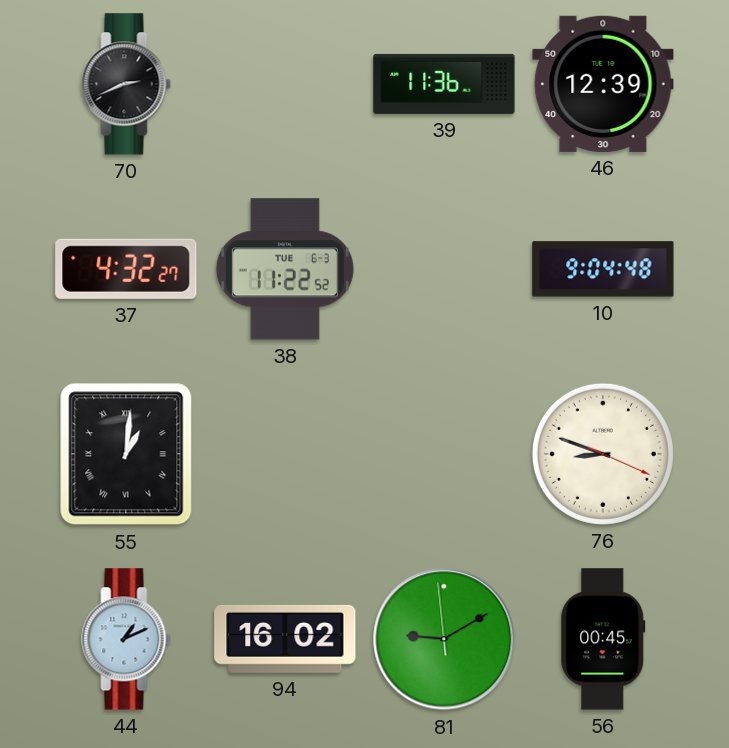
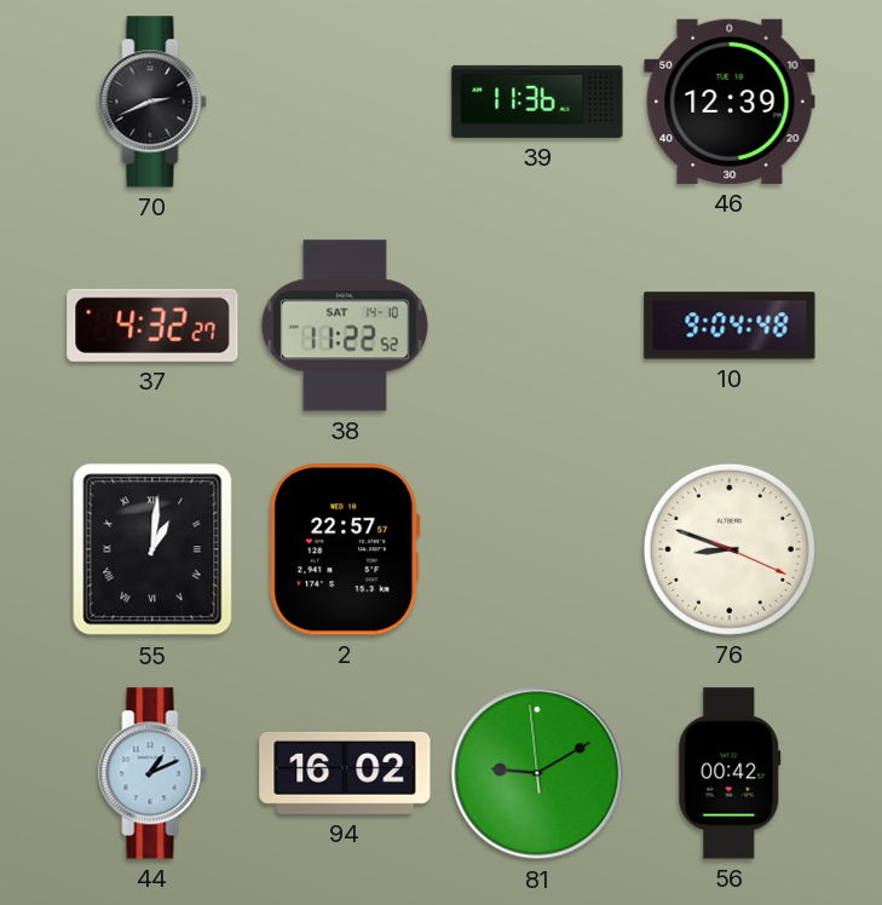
38 date: TUE 6-3 -> SAT 14-10
2: none -> 22:57
56: 00:45 -> 00:42
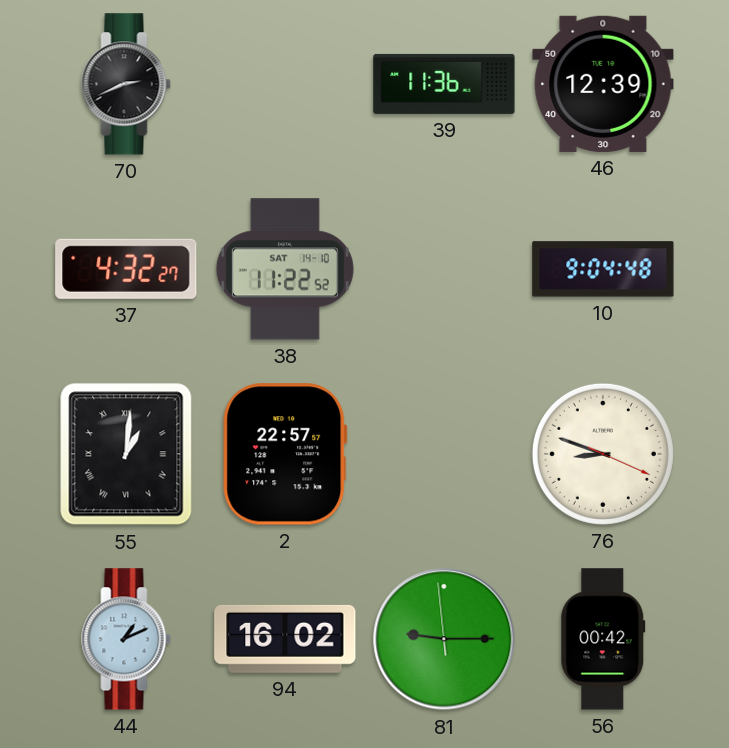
81: 9:09 -> 9:14
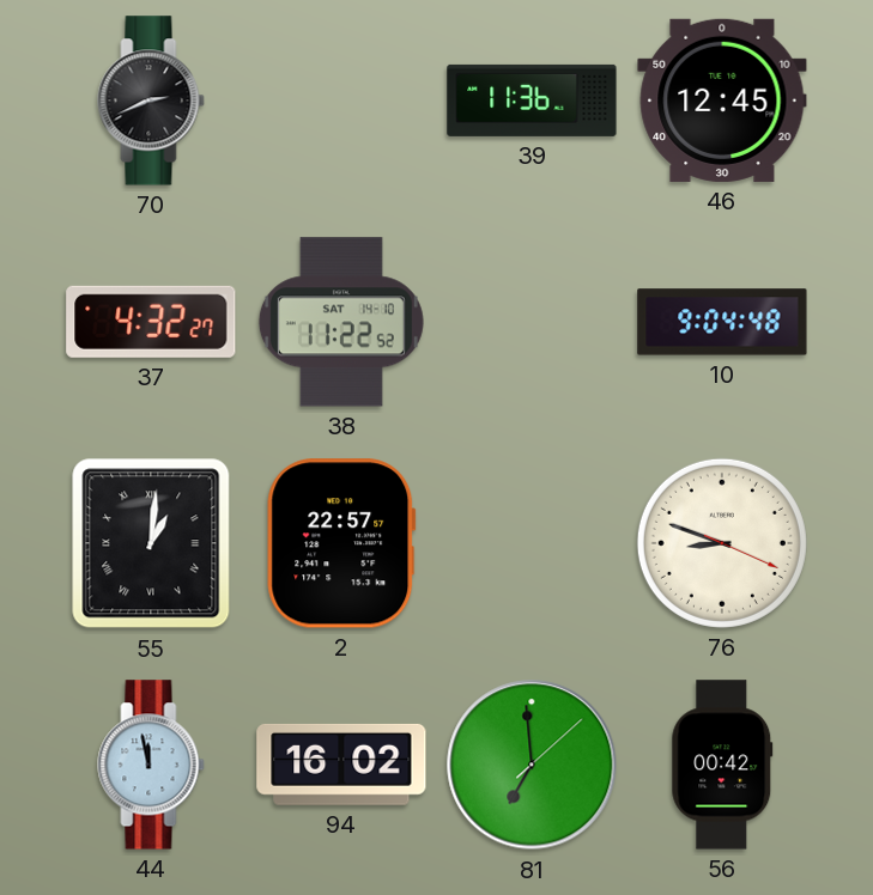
46: 12:39 -> 12:45
44: 1:11 -> 11:58
81: 9:14 -> 6:59
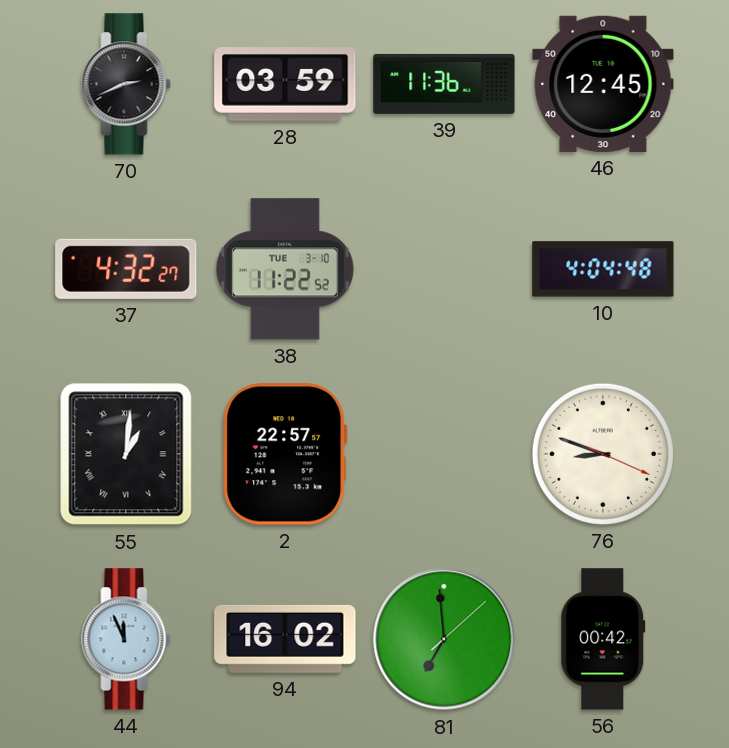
28: none -> 03:59
38 date: SAT 14-10 -> TUE 3-10
10: 9:04 -> 4:04
44: 11:58 -> 11:56
